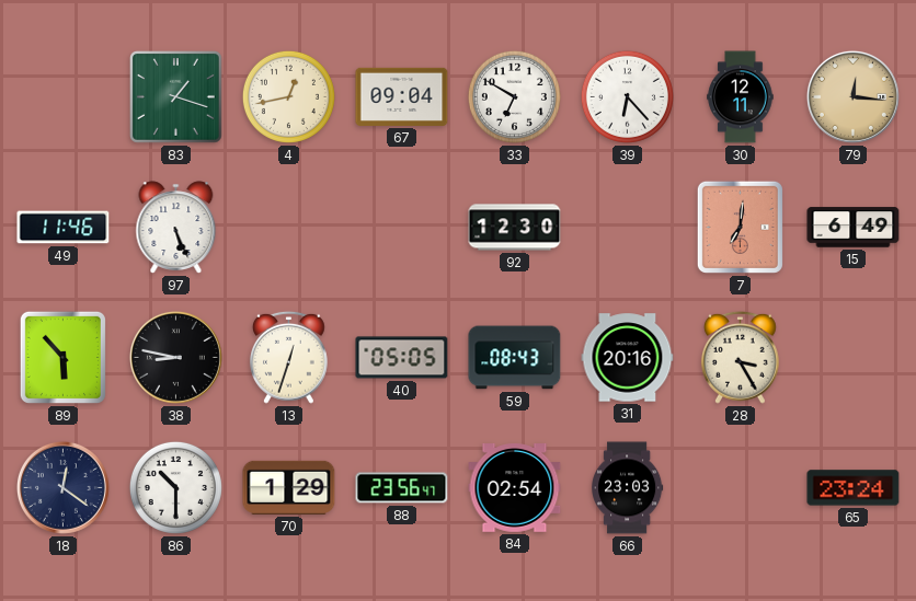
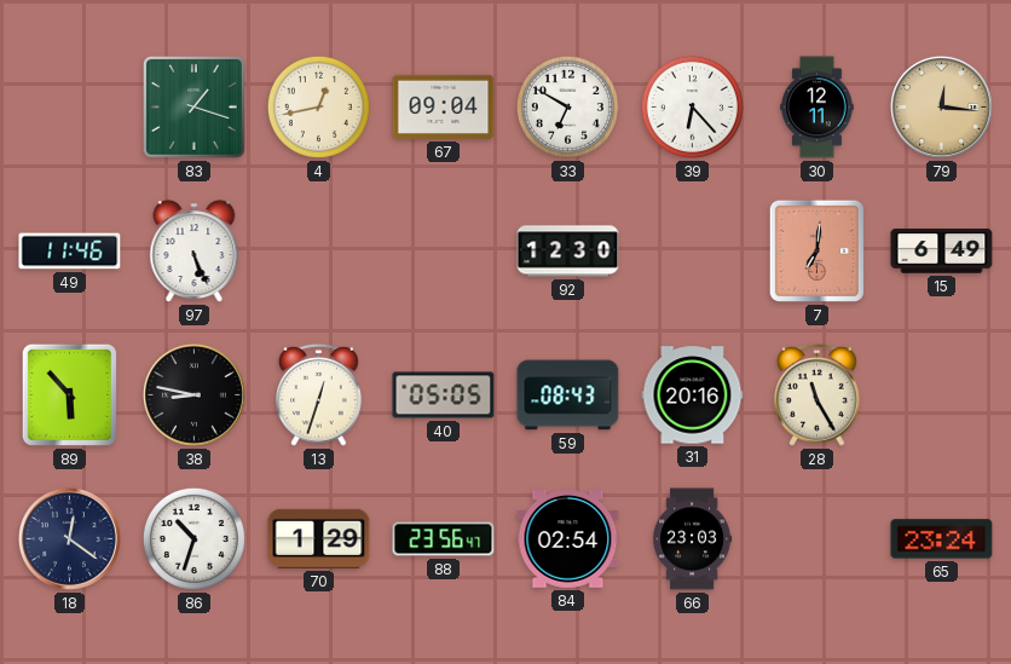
28: 3:25 -> 11:25
86: 10:30 -> 10:33
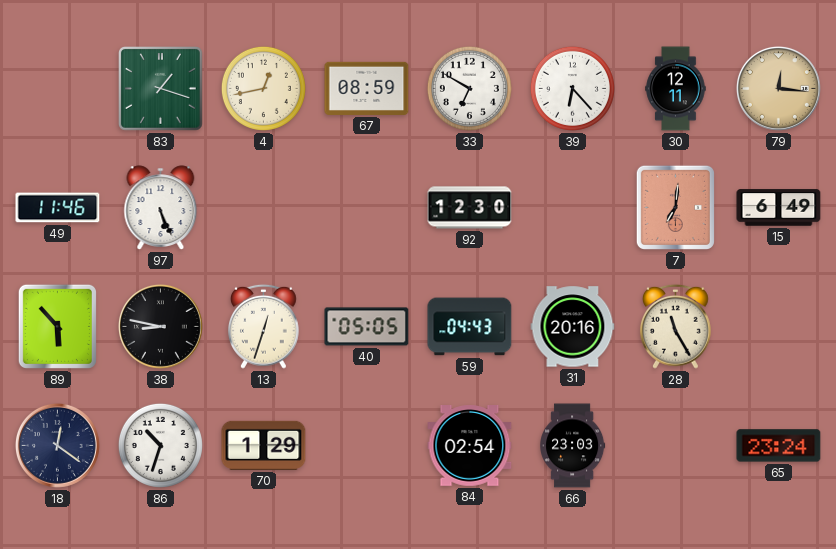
67: 09:04 -> 08:59
59: 08:43 -> 04:43
88: 23:56 -> none
